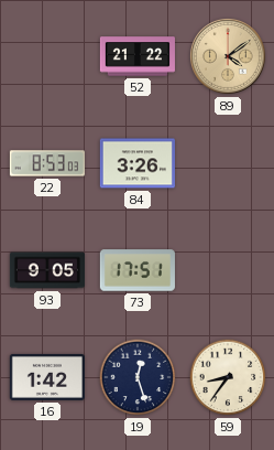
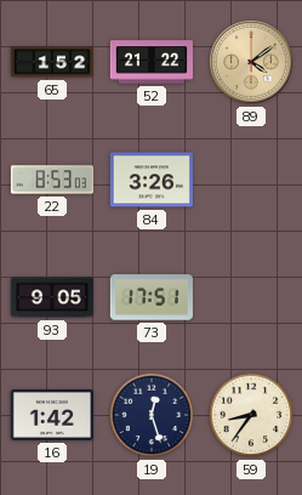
65: none -> 1:52
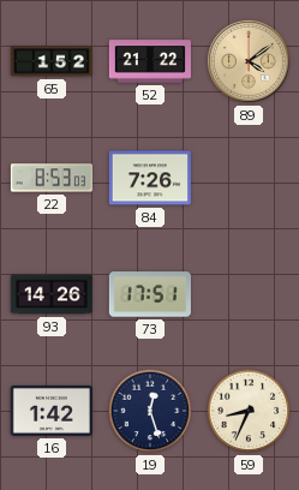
84: 3:26 -> 7:26
93: 9:05 -> 14:26
59: 8:36 -> 8:34
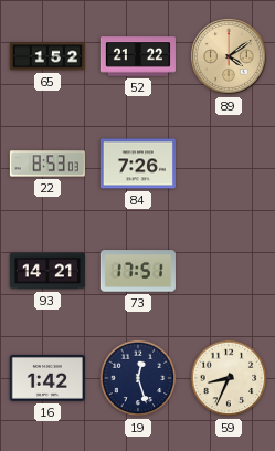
93: 14:26 -> 14:21
